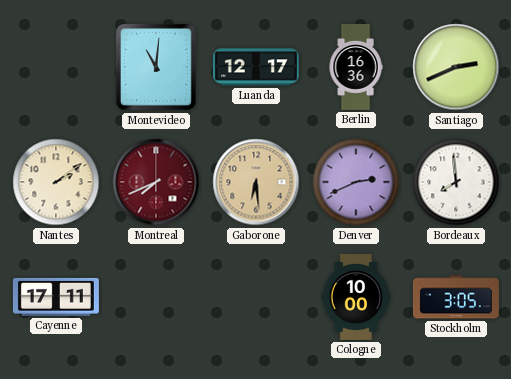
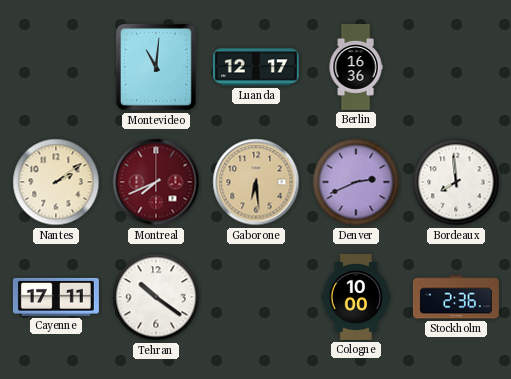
Santiago: 2:41 -> none
Tehran: none -> 10:21
Stockholm: 3:05 -> 2:36
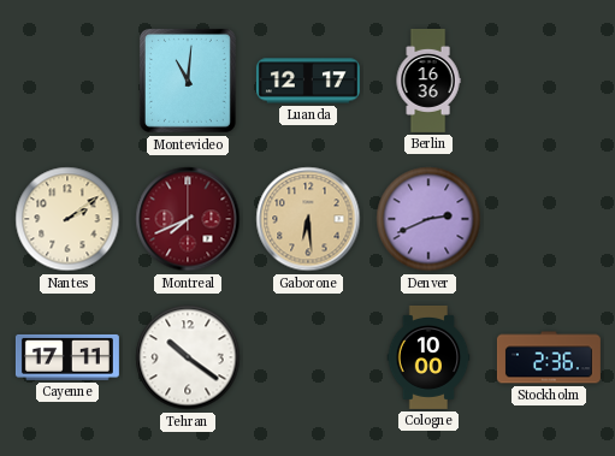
Bordeaux: 7:59 -> none
